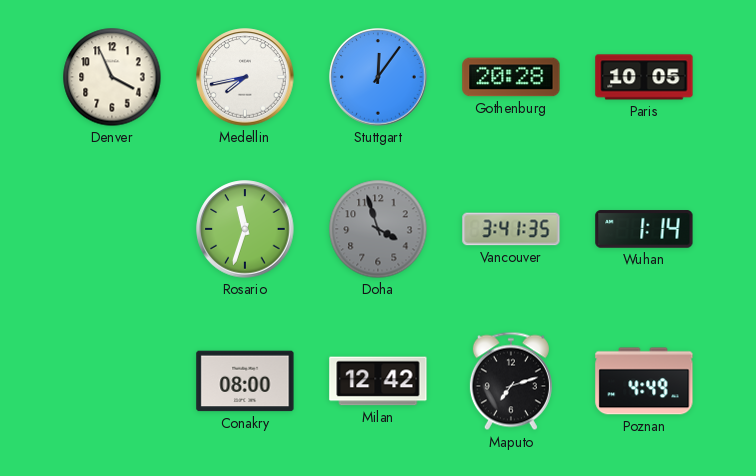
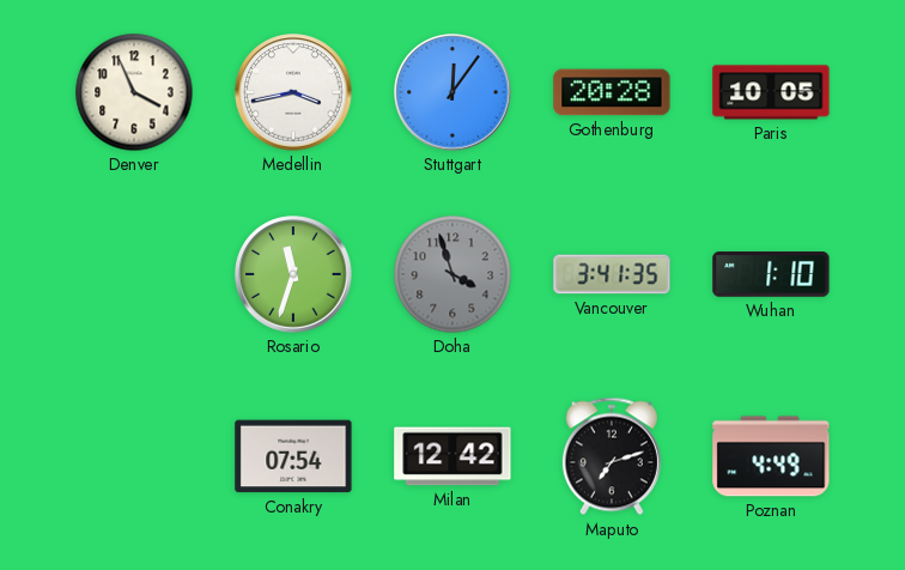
Medellin: 7:43 -> 3:43
Wuhan: 1:14 -> 1:10
Conakry: 08:00 -> 07:54
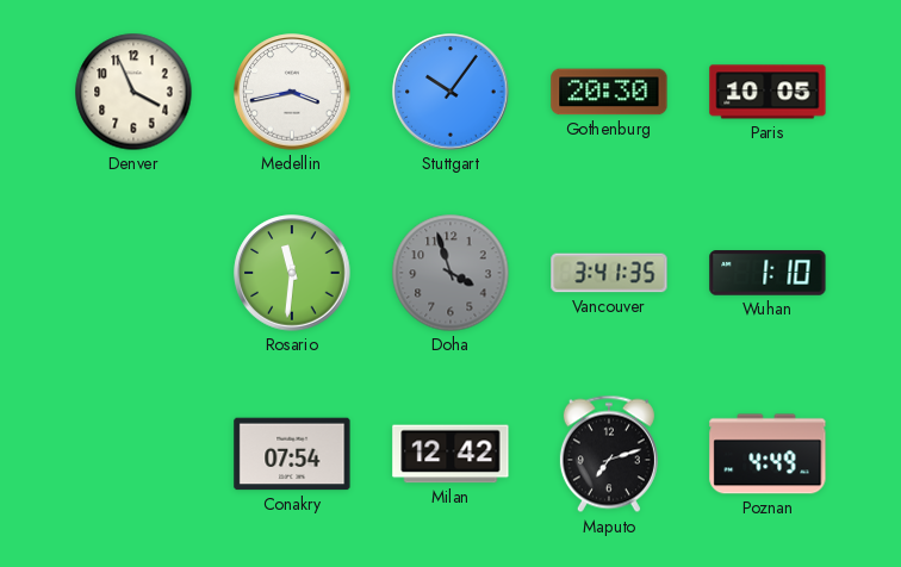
Stuttgart: 12:06 -> 10:06
Gothenburg: 20:28 -> 20:30
Rosario: 11:33 -> 11:31
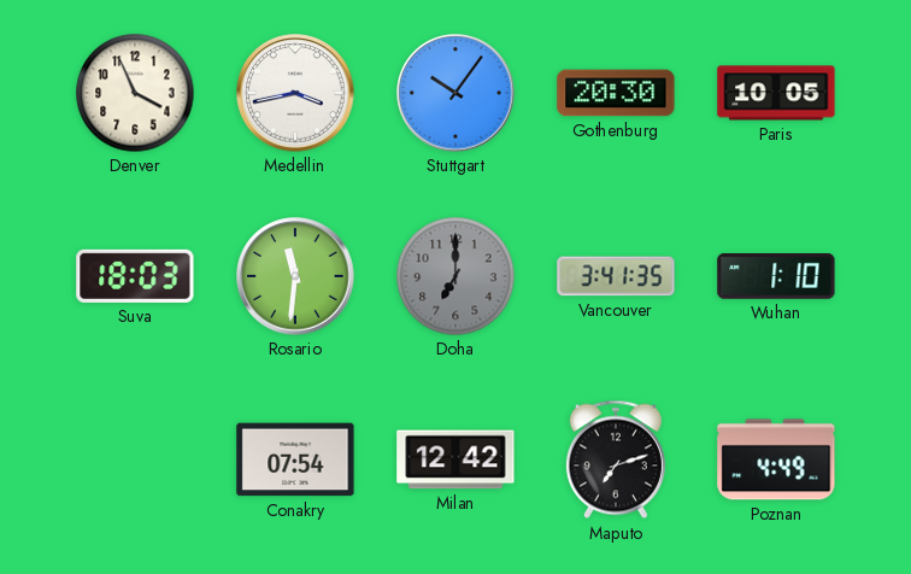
Suva: none -> 18:03
Doha: 3:57 -> 7:00
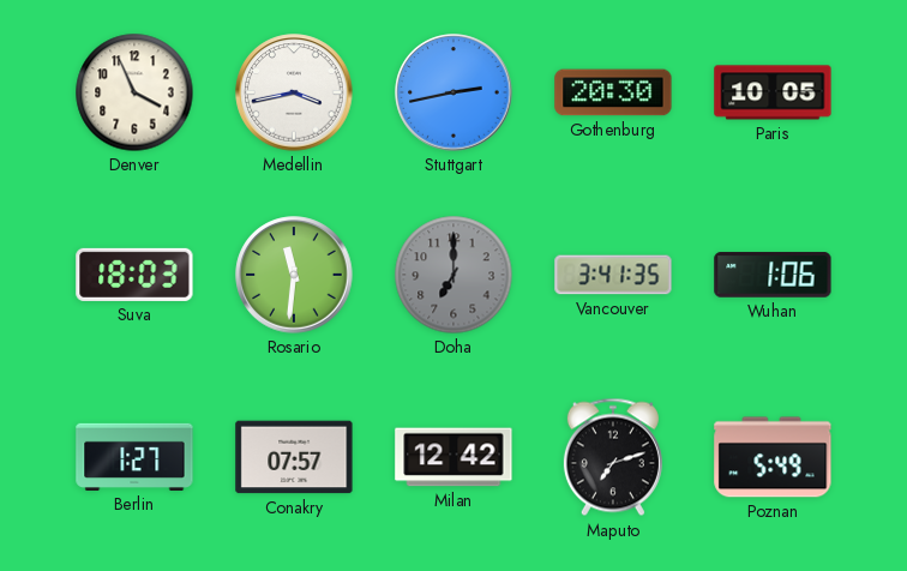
Stuttgart: 10:06 -> 2:43
Wuhan: 1:10 -> 1:06
Berlin: none -> 1:27
Conakry: 07:54 -> 07:57
Poznan: 4:49 -> 5:49
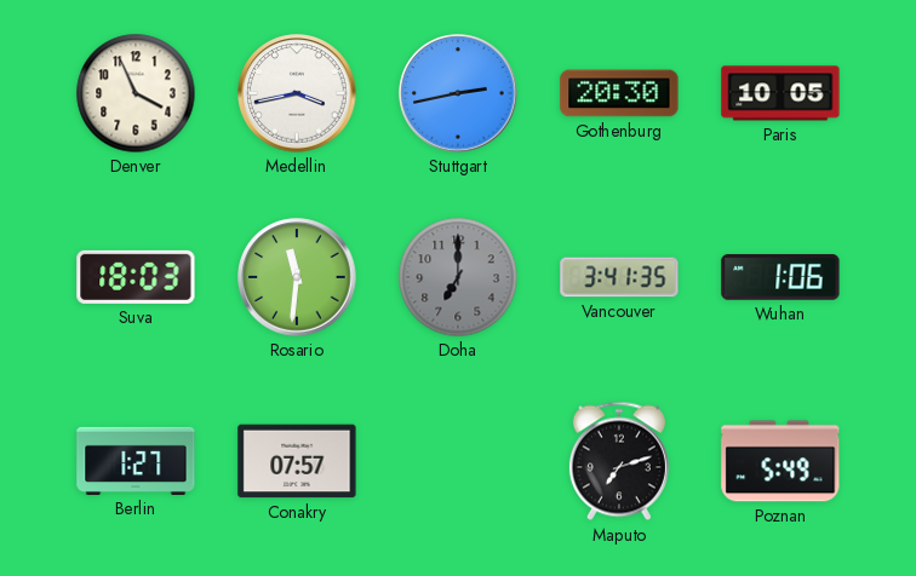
Milan: 12:42 -> none
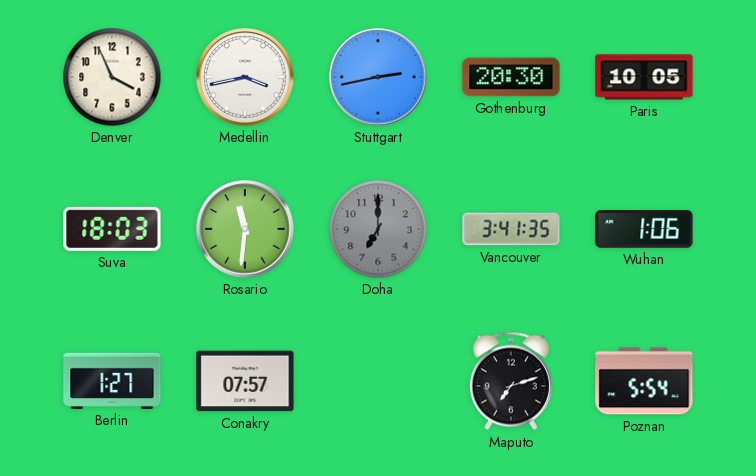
Poznan: 5:49 -> 5:54
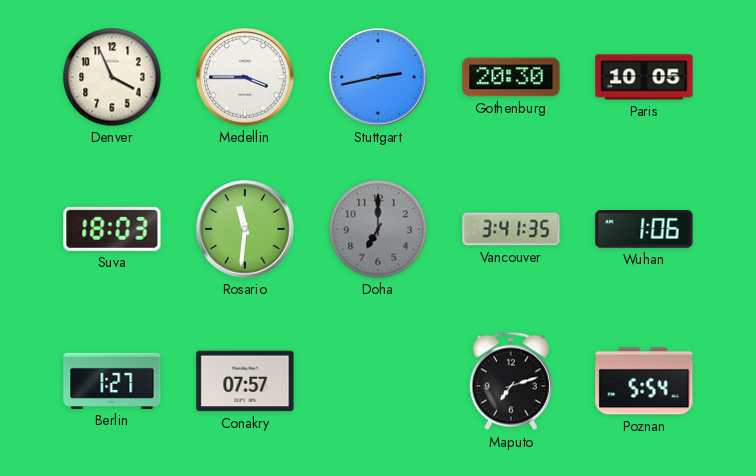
Medellin: 3:43 -> 3:45
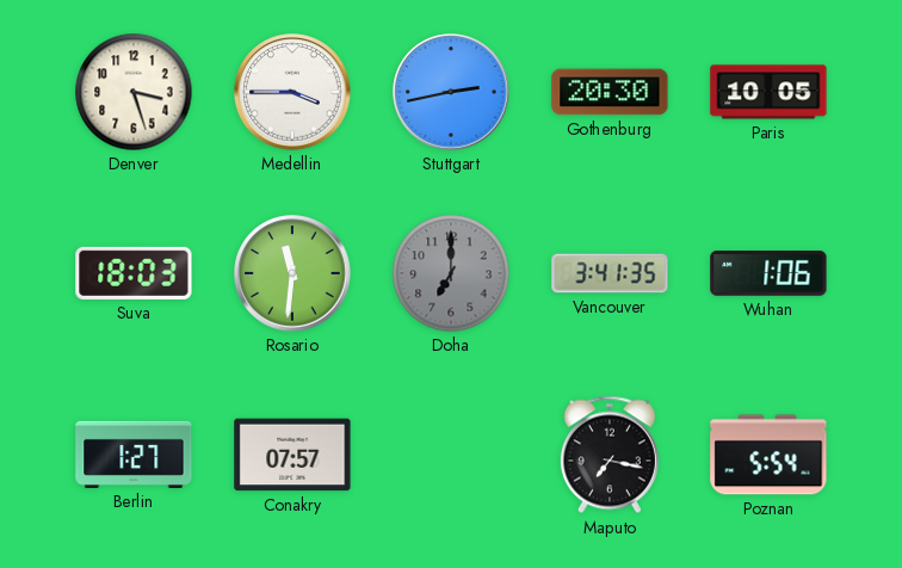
Denver: 3:56 -> 3:27
Maputo: 7:12 -> 7:17
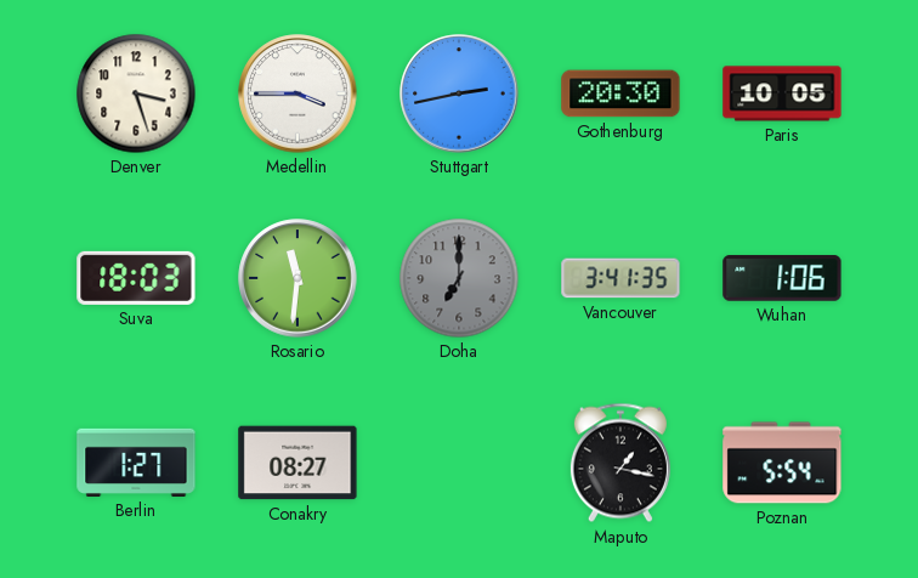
Conakry: 07:57 -> 08:27
Maputo: 7:17 -> 1:17
